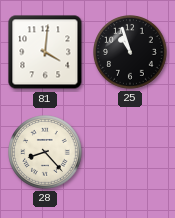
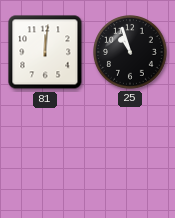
81: 4:01 -> 12:01
28: 8:23 -> none
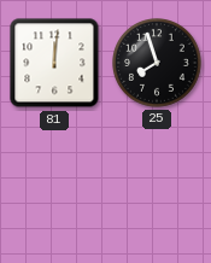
25: 10:57 -> 7:57
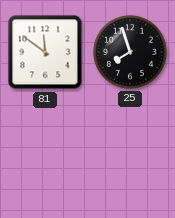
81: 12:01 -> 11:51
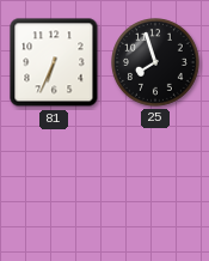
81: 11:51 -> 6:34
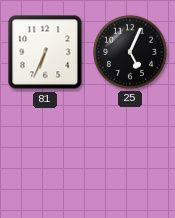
25: 7:57 -> 5:04
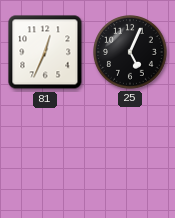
81: 6:34 -> 12:34
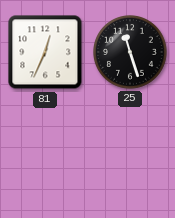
25: 5:04 -> 11:27
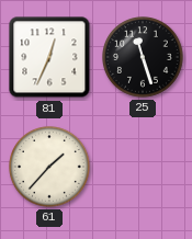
61: none -> 1:37
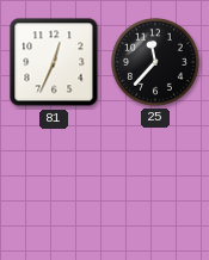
25: 11:27 -> 11:37
61: 1:37 -> none
